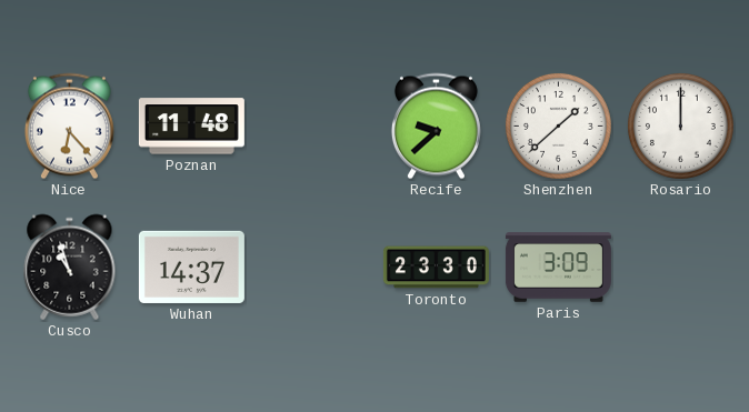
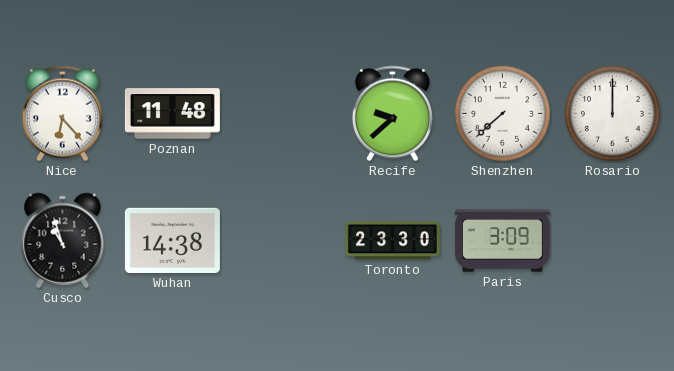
Shenzhen: 1:38 -> 7:38
Wuhan: 14:37 -> 14:38
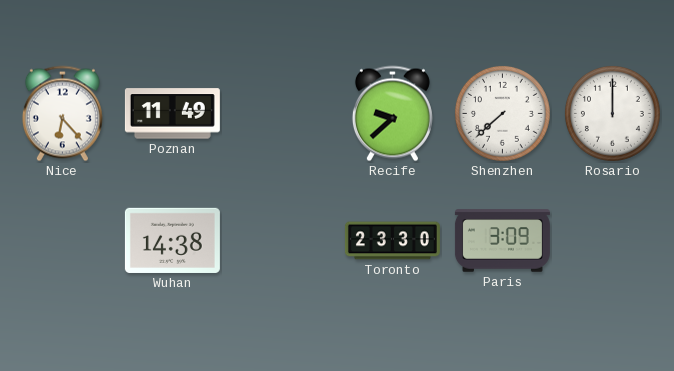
Poznan: 11:48 -> 11:49
Cusco: 10:57 -> none
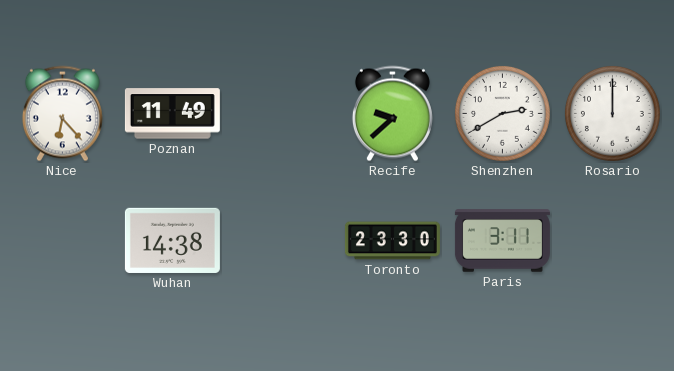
Shenzhen: 7:38 -> 2:40
Paris: 3:09 -> 3:11
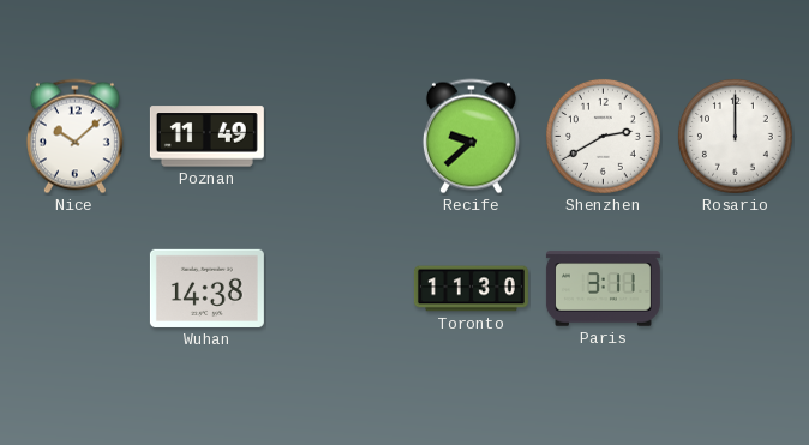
Nice: 6:23 -> 10:08
Toronto: 23:30 -> 11:30
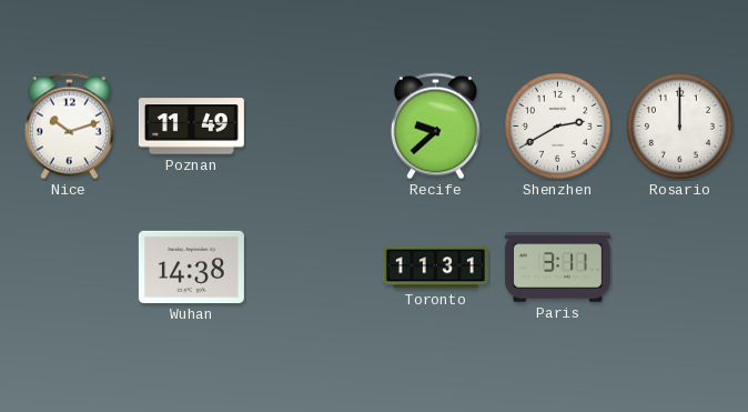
Nice: 10:08 -> 10:12
Toronto: 11:30 -> 11:31
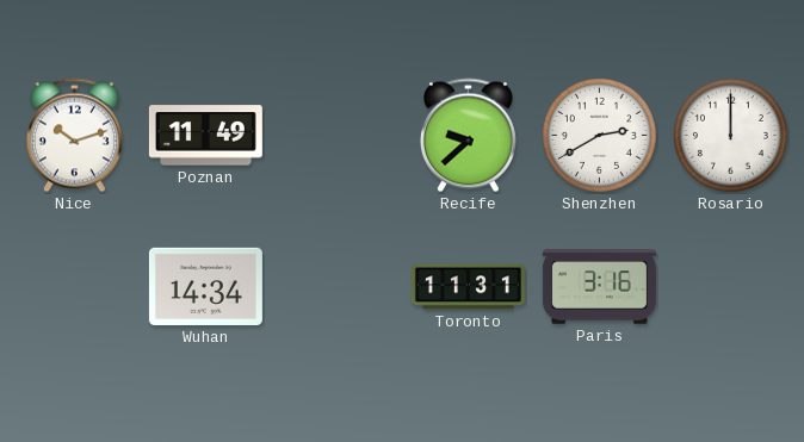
Wuhan: 14:38 -> 14:34
Paris: 3:11 -> 3:16
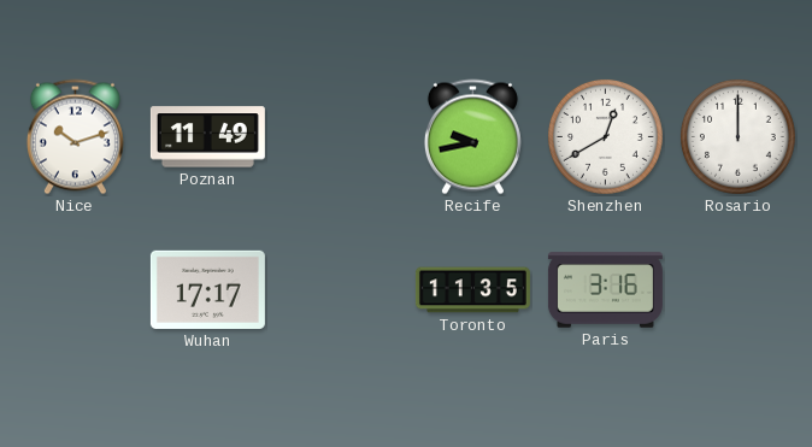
Recife: 9:38 -> 9:43
Shenzhen: 2:40 -> 12:40
Wuhan: 14:34 -> 17:17
Toronto: 11:31 -> 11:35
